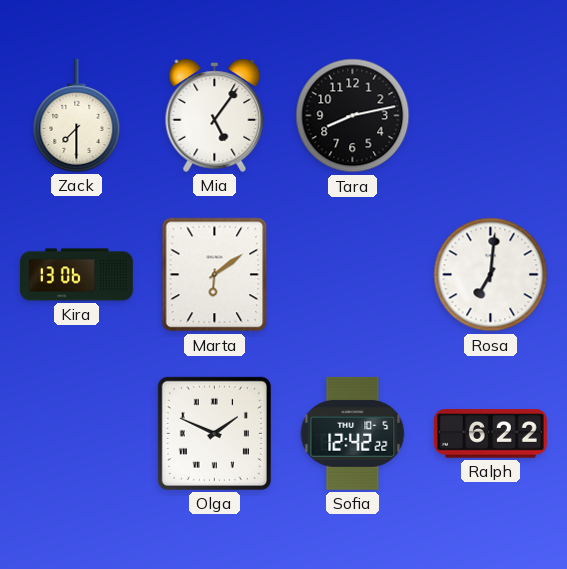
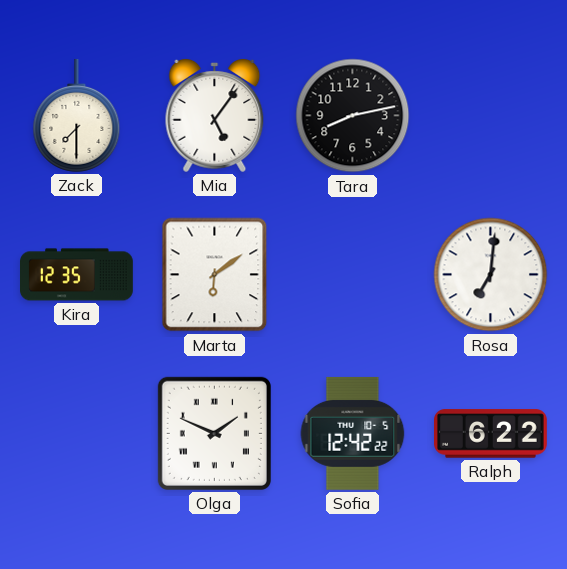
Kira: 13:06 -> 12:35
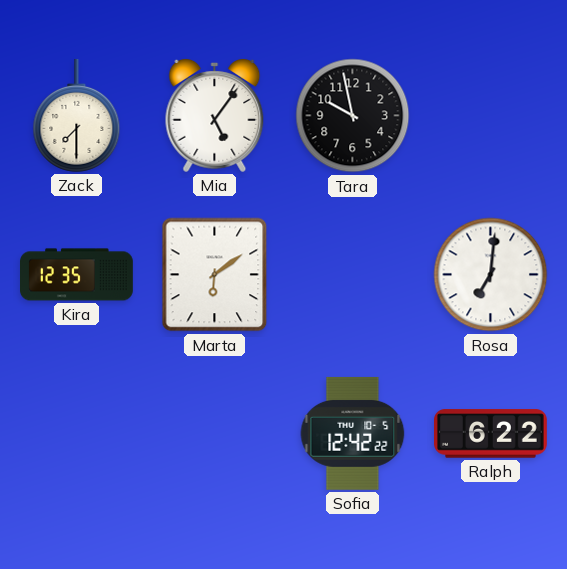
Tara: 8:13 -> 9:58
Olga: 1:49 -> none
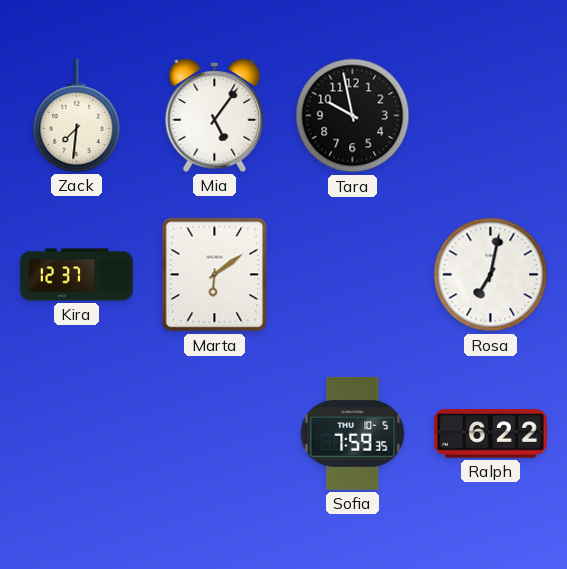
Zack: 7:30 -> 7:31
Kira: 12:35 -> 12:37
Rosa: 7:01 -> 7:02
Sofia: 12:42 -> 7:59
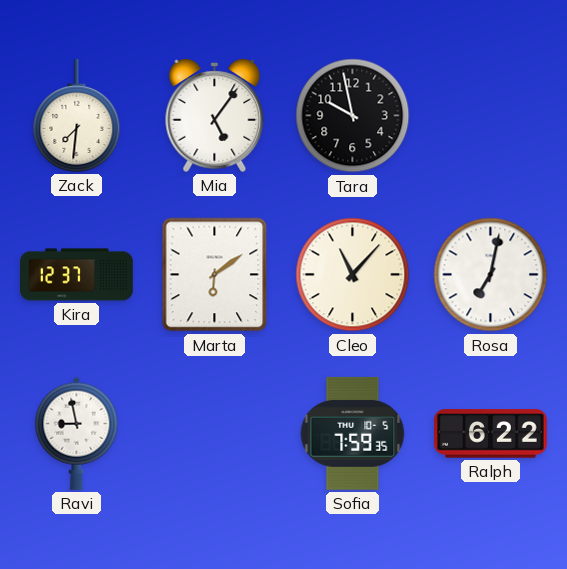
Cleo: none -> 11:07
Ravi: none -> 8:58
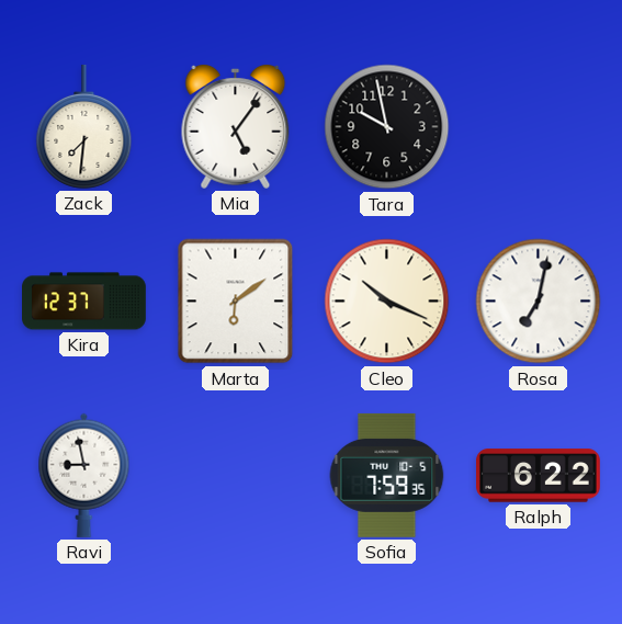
Cleo: 11:07 -> 10:19
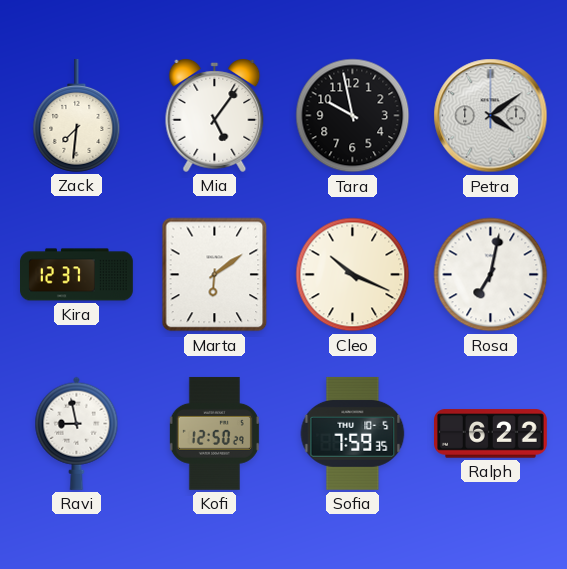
Petra: none -> 4:09
Kofi: none -> 12:50
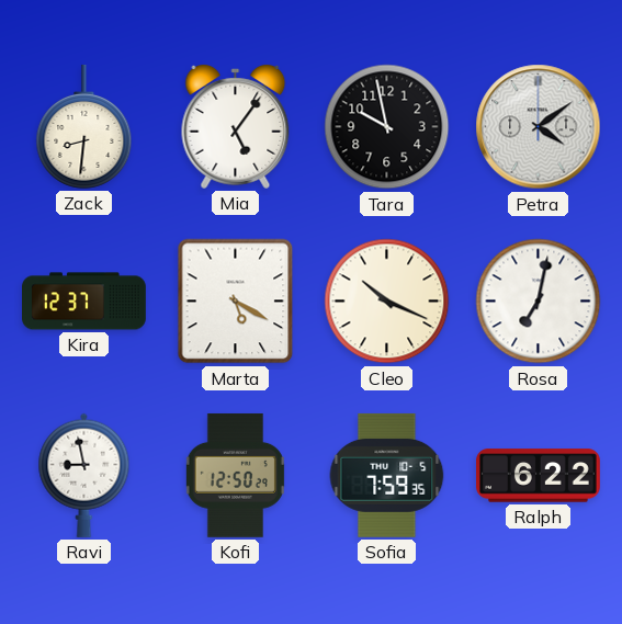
Zack: 7:31 -> 8:31
Marta: 6:09 -> 5:20
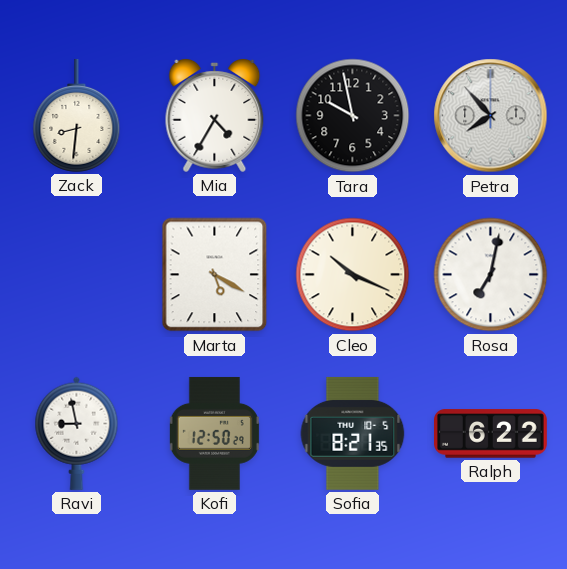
Mia: 5:06 -> 4:35
Petra: 4:09 -> 7:53
Kira: 12:37 -> none
Sofia: 7:59 -> 8:21
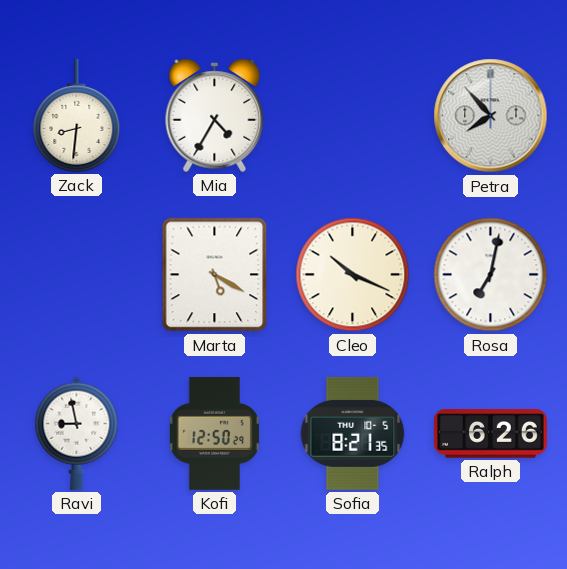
Tara: 9:58 -> none
Ralph: 6:22 -> 6:26
